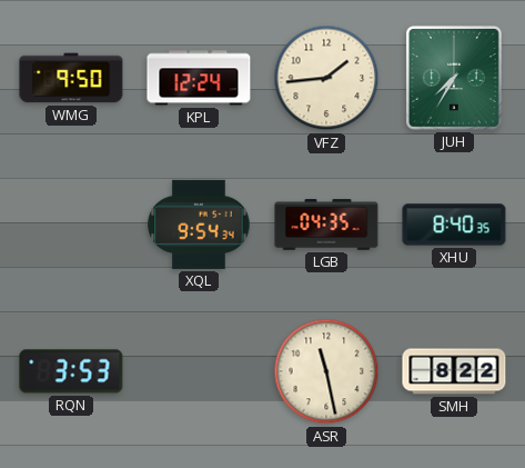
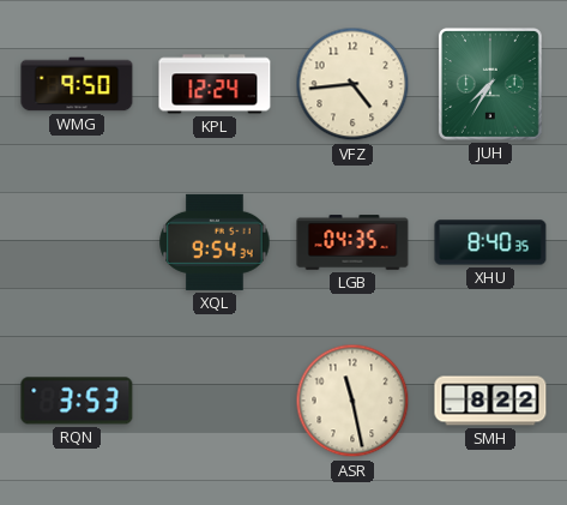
VFZ: 1:44 -> 4:44
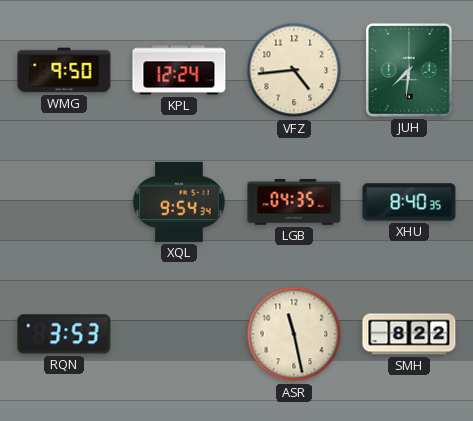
JUH: 7:35 -> 7:31
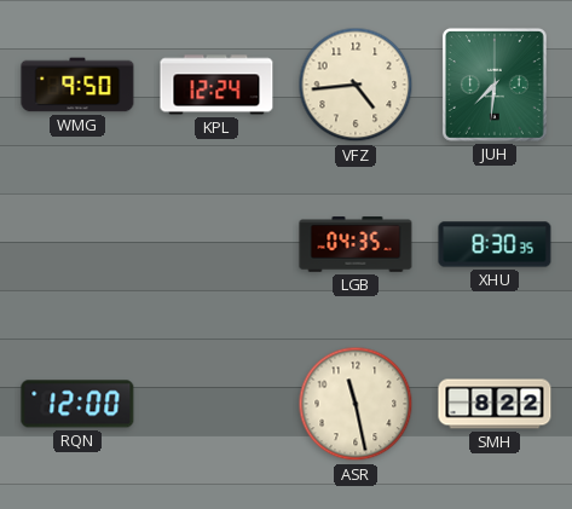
XQL: 9:54 -> none
XHU: 8:40 -> 8:30
RQN: 3:53 -> 12:00
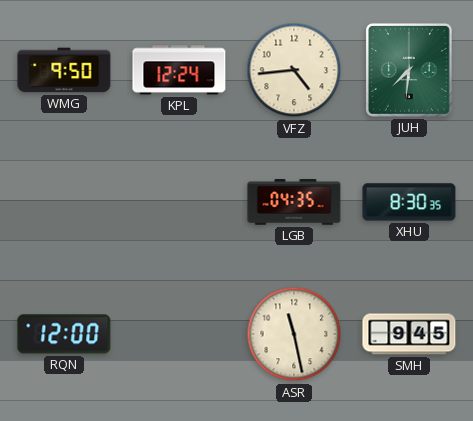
SMH: 8:22 -> 9:45
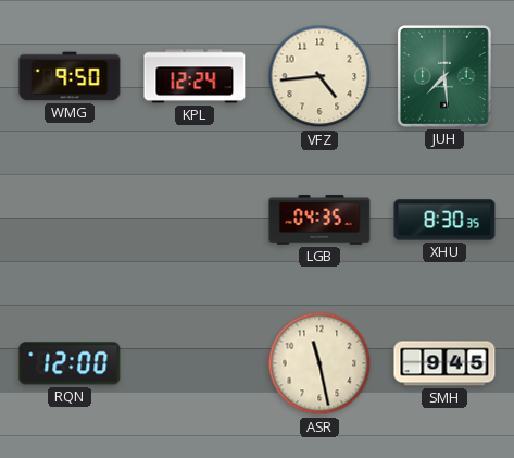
JUH: 7:31 -> 7:29
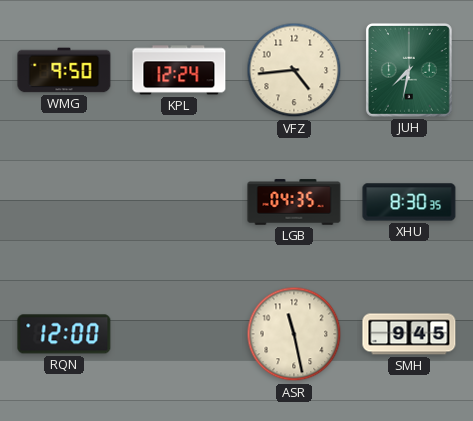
JUH: 7:29 -> 7:32
